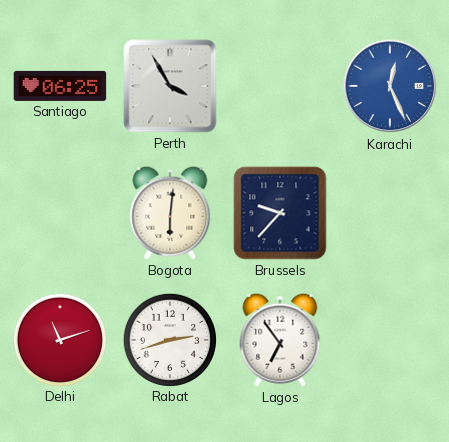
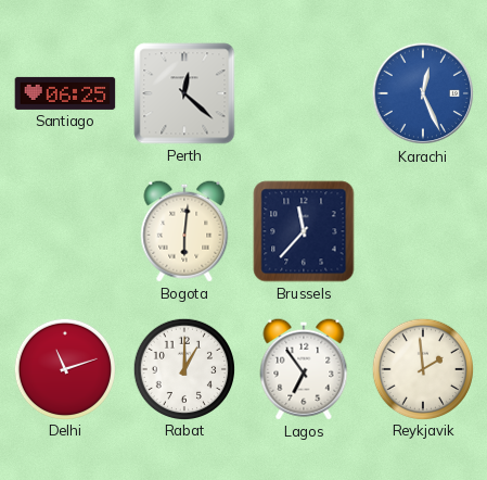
Perth: 3:55 -> 12:22
Brussels: 9:37 -> 11:37
Rabat: 2:42 -> 1:00
Reykjavik: none -> 1:59
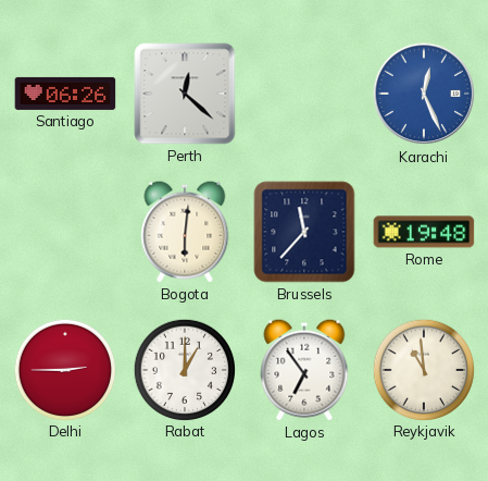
Santiago: 06:25 -> 06:26
Rome: none -> 19:48
Delhi: 11:12 -> 2:45
Reykjavik: 1:59 -> 10:59
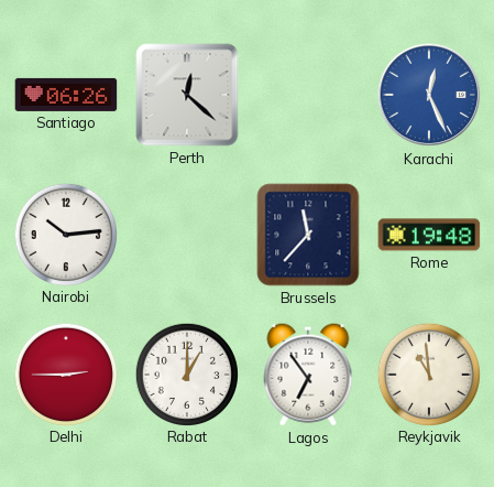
Nairobi: none -> 10:14
Bogota: 6:01 -> none
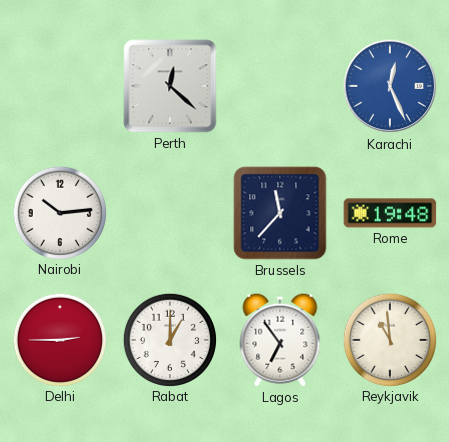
Santiago: 06:26 -> none
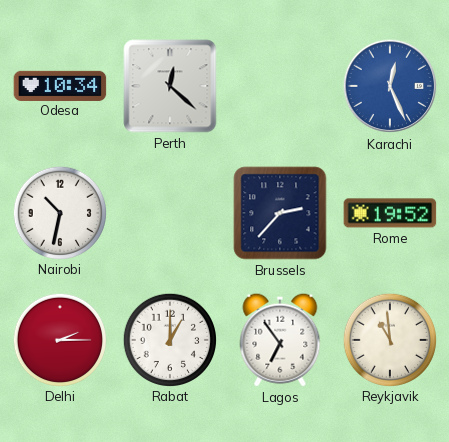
Odesa: none -> 10:34
Nairobi: 10:14 -> 10:32
Brussels: 11:37 -> 2:37
Rome: 19:48 -> 19:52
Delhi: 2:45 -> 2:15
